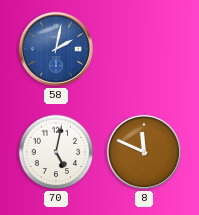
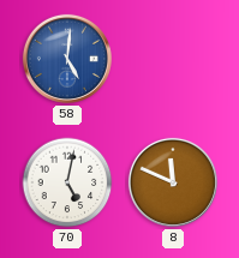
58: 2:02 -> 5:01
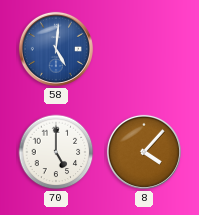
70: 5:02 -> 5:00
8: 11:49 -> 4:07
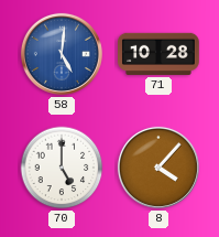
71: none -> 10:28
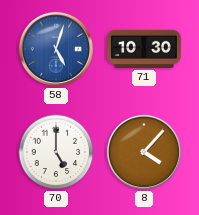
58: 5:01 -> 5:03
71: 10:28 -> 10:30
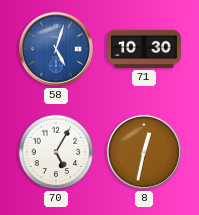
70: 5:00 -> 5:05
8: 4:07 -> 12:32
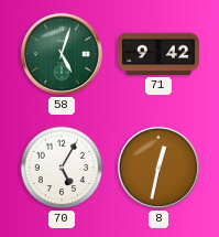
58 dial: blue -> green
71: 10:30 -> 9:42
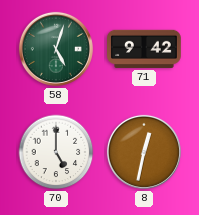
70: 5:05 -> 5:00
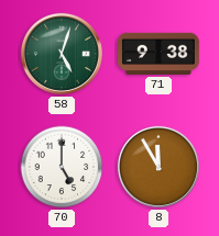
71: 9:42 -> 9:38
8: 12:32 -> 11:55
